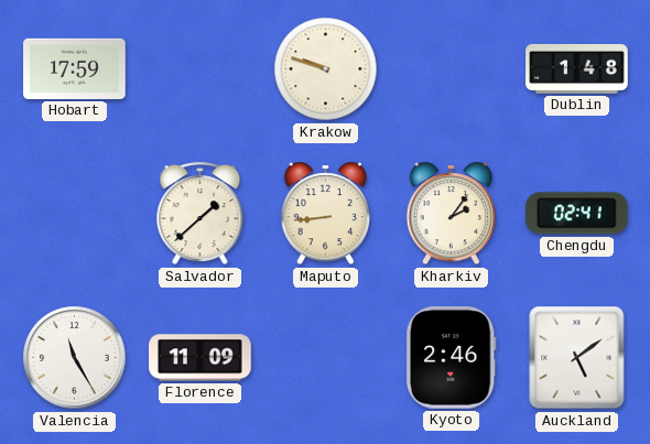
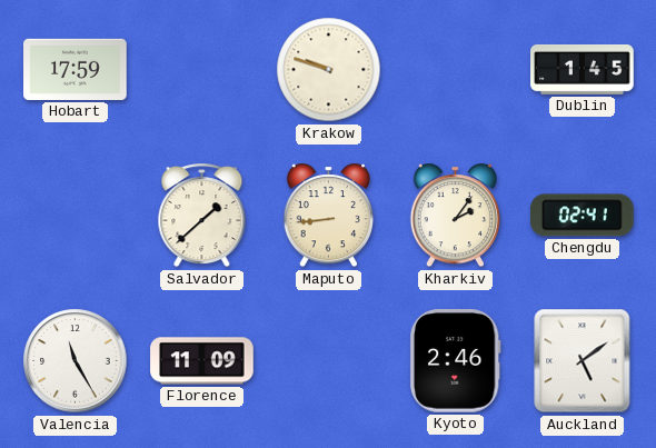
Dublin: 1:48 -> 1:45
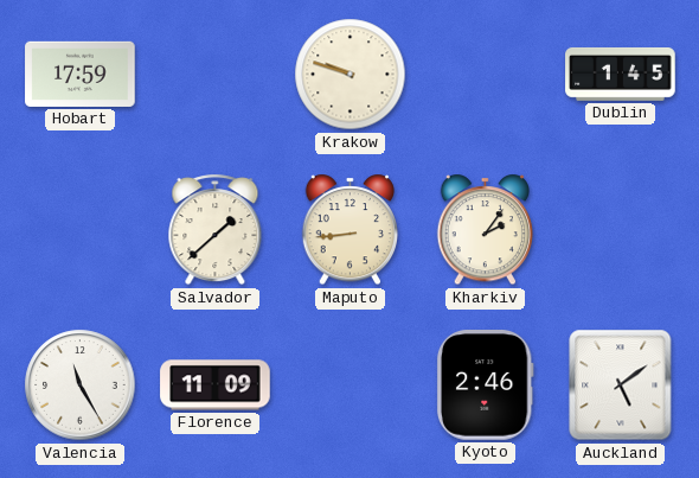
Chengdu: 02:41 -> none
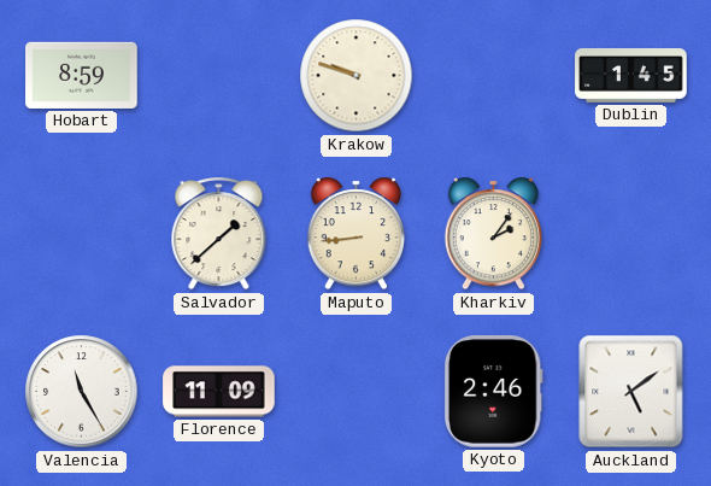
Hobart: 17:59 -> 8:59
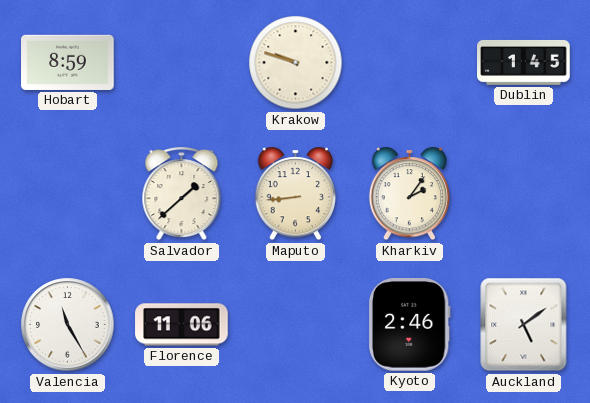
Florence: 11:09 -> 11:06
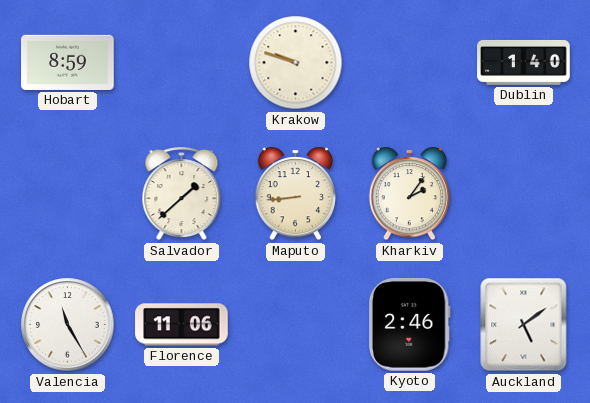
Dublin: 1:45 -> 1:40
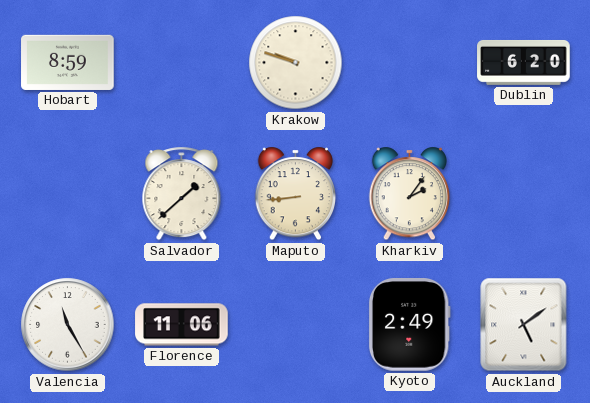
Dublin: 1:40 -> 6:20
Kyoto: 2:46 -> 2:49
